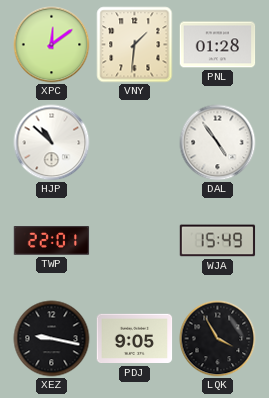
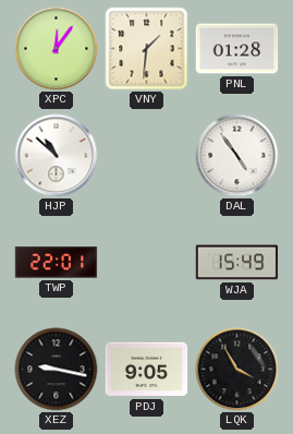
XPC: 12:09 -> 12:06
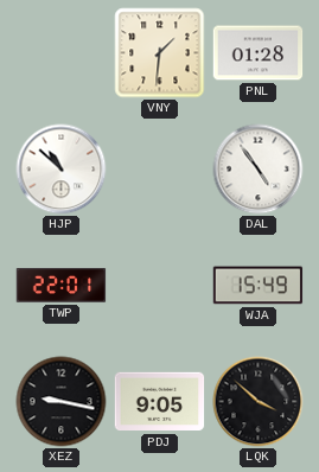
XPC: 12:06 -> none
LQK: 3:55 -> 3:52
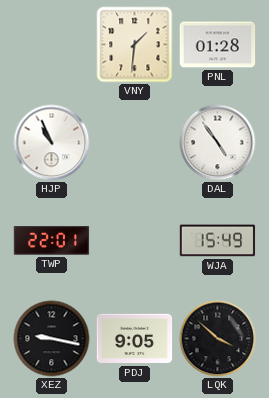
HJP: 10:52 -> 10:56
